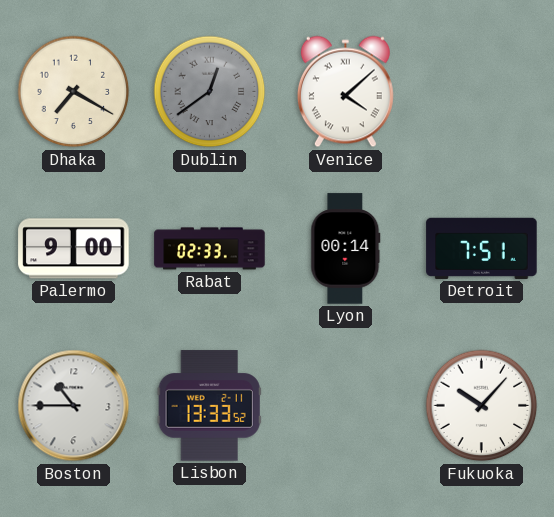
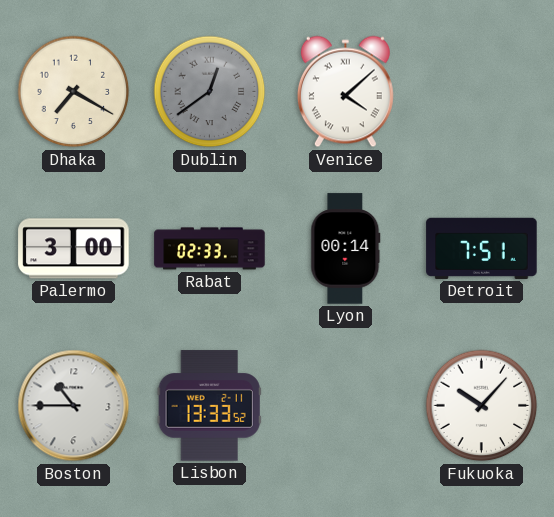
Palermo: 9:00 -> 3:00
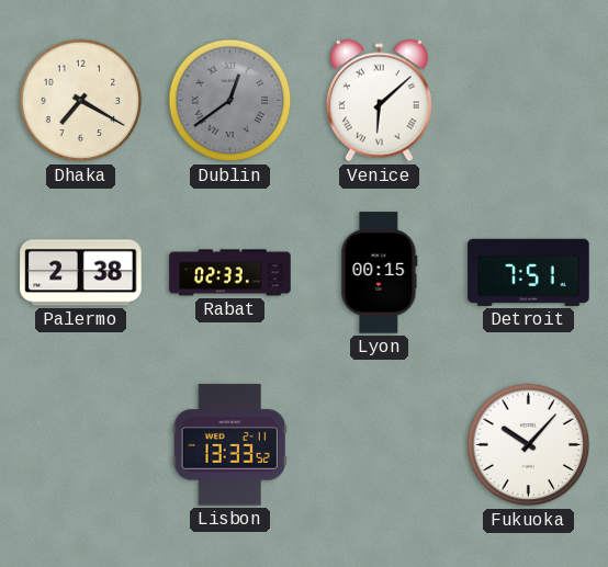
Venice: 4:08 -> 6:08
Palermo: 3:00 -> 2:38
Lyon: 00:14 -> 00:15
Boston: 10:45 -> none
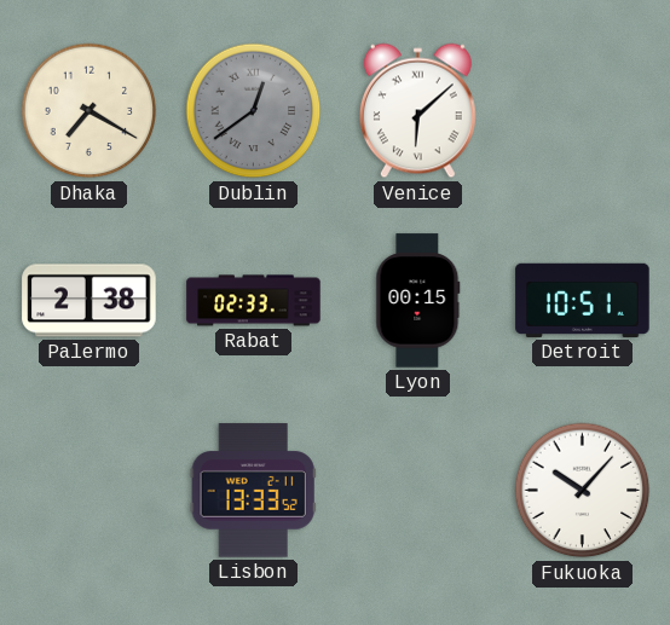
Detroit: 7:51 -> 10:51
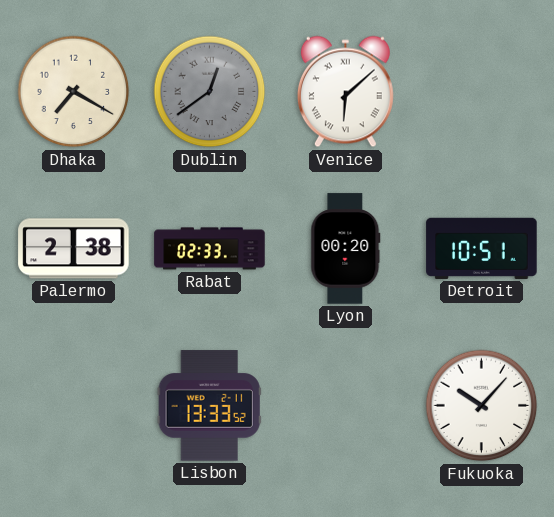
Lyon: 00:15 -> 00:20
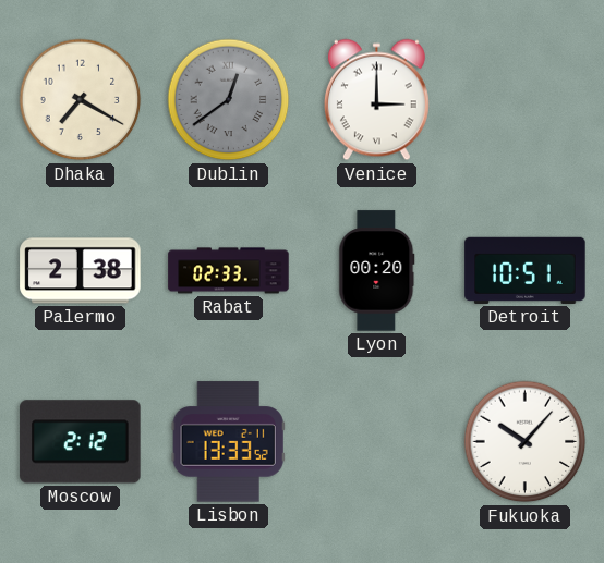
Venice: 6:08 -> 3:00
Moscow: none -> 2:12
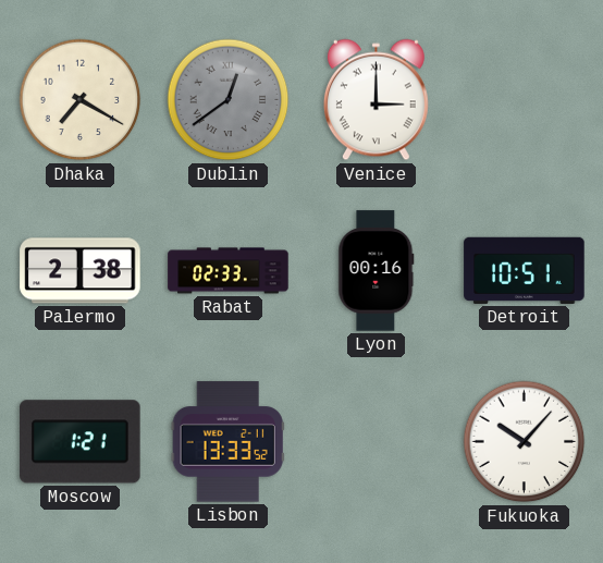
Lyon: 00:20 -> 00:16
Moscow: 2:12 -> 1:21
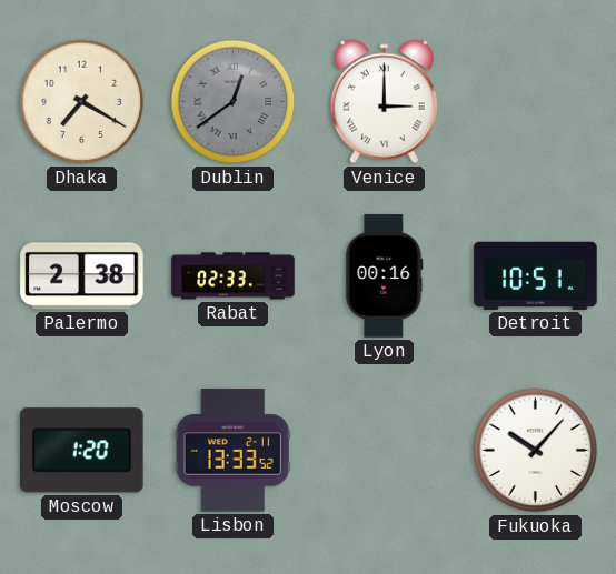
Moscow: 1:21 -> 1:20
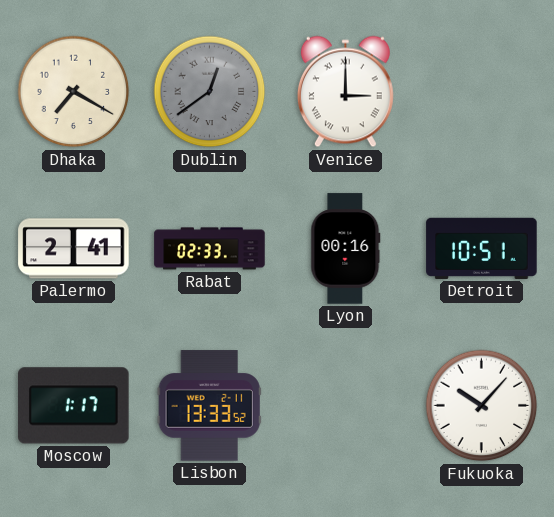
Palermo: 2:38 -> 2:41
Moscow: 1:20 -> 1:17
